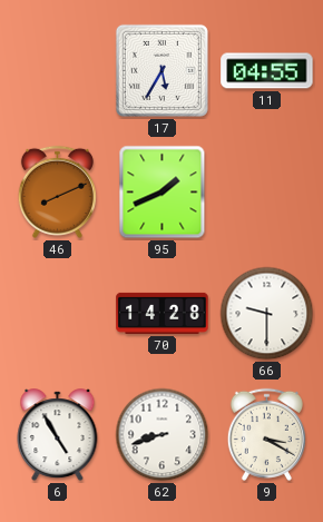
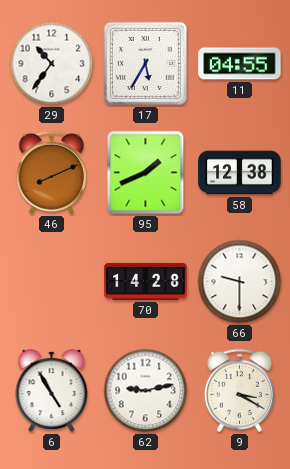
29: none -> 10:36
58: none -> 12:38
62: 8:42 -> 9:13
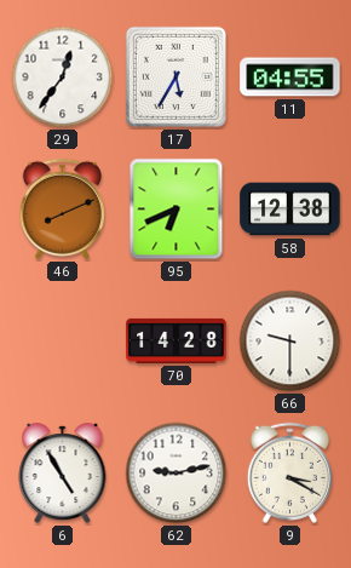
29: 10:36 -> 12:36
95: 1:41 -> 6:41
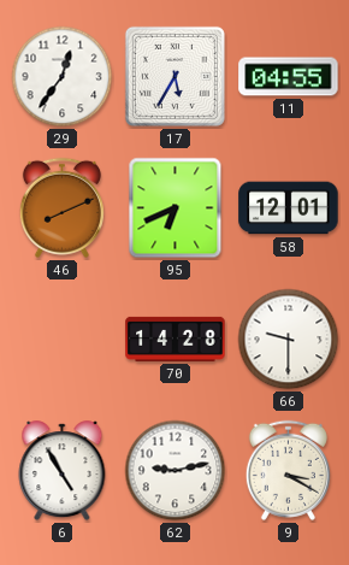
58: 12:38 -> 12:01
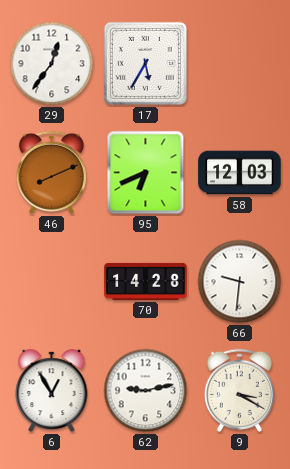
11: 04:55 -> none
58: 12:01 -> 12:03
66: 9:30 -> 9:31
6: 4:55 -> 12:55
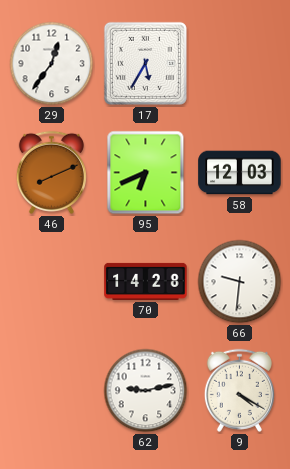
6: 12:55 -> none
9: 3:20 -> 4:20
